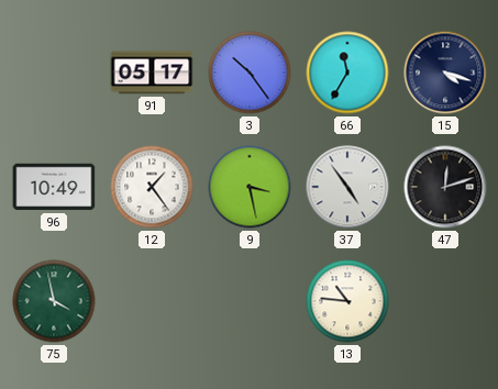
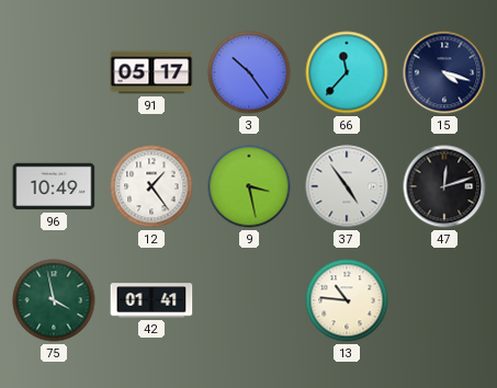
66: 11:35 -> 11:37
42: none -> 01:41
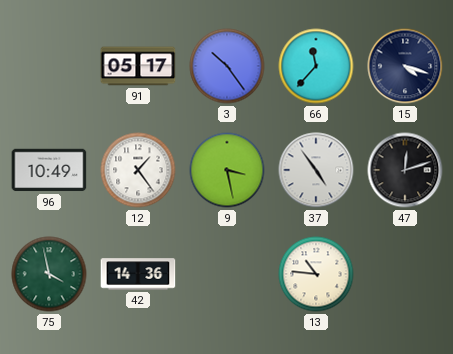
42: 01:41 -> 14:36
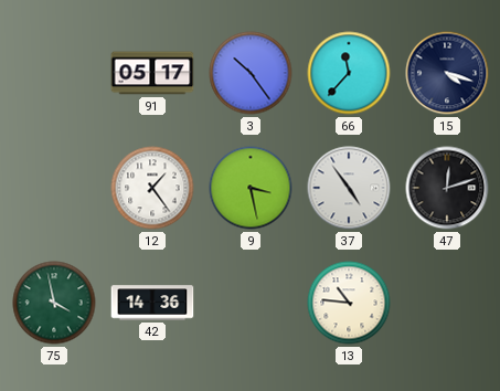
96: 10:49 -> none
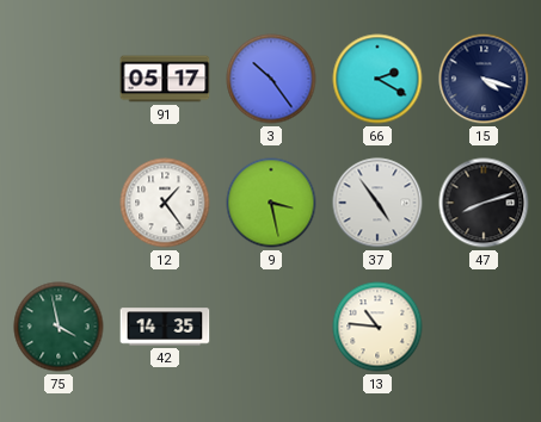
66: 11:37 -> 2:20
47: 12:12 -> 8:12
42: 14:36 -> 14:35
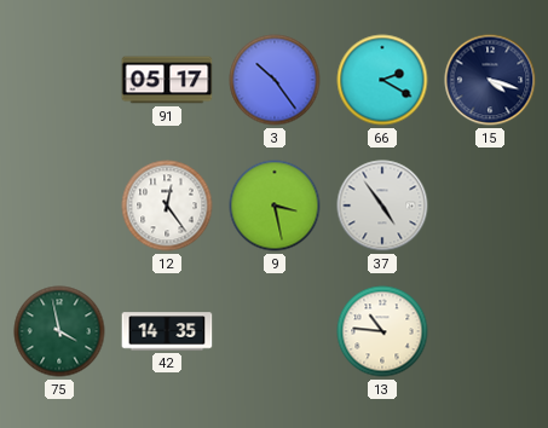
12: 1:24 -> 12:24
47: 8:12 -> none
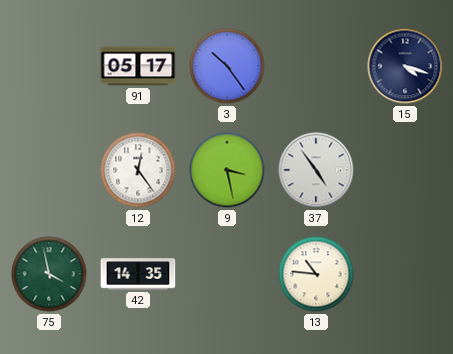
66: 2:20 -> none
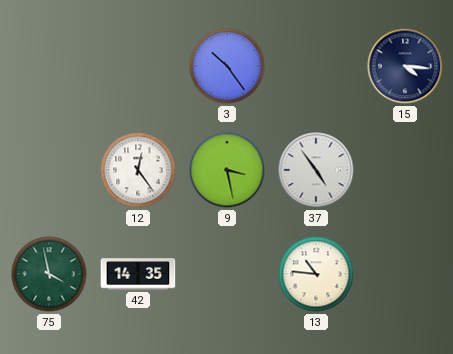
91: 05:17 -> none
15: 4:18 -> 4:16
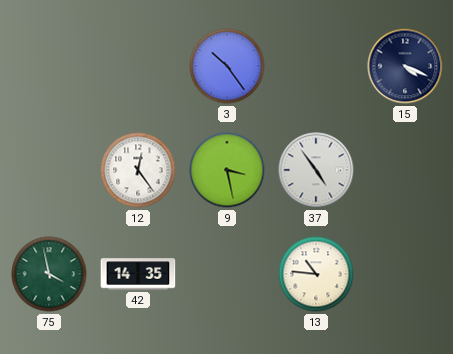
15: 4:16 -> 4:19
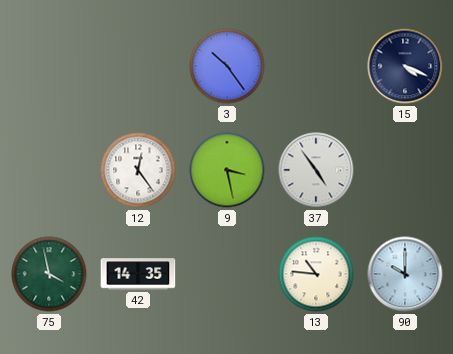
90: none -> 10:00
